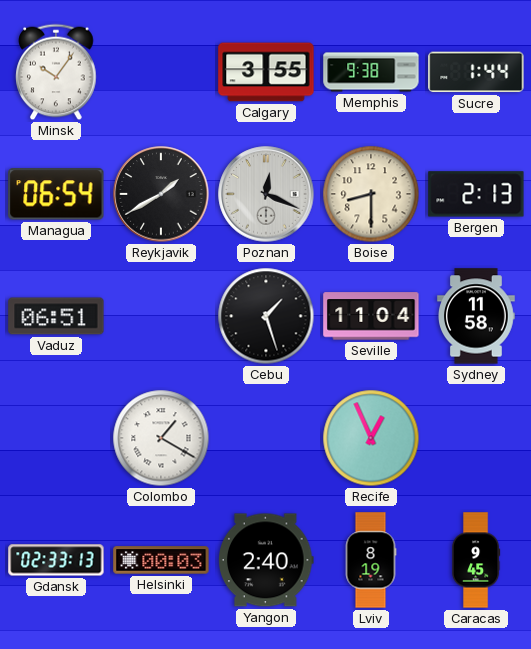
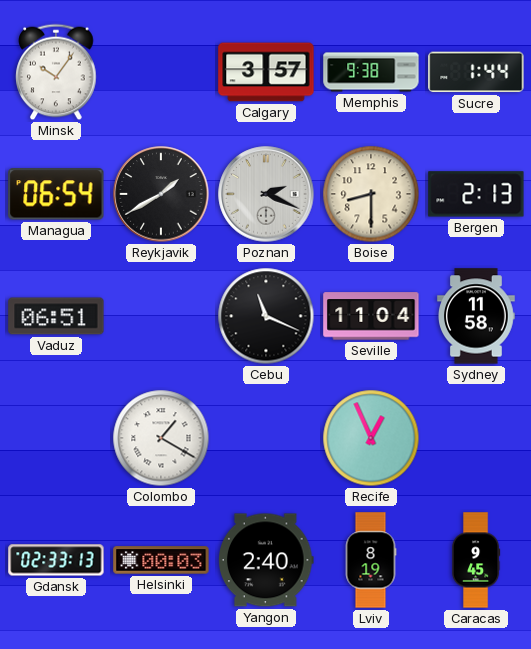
Calgary: 3:55 -> 3:57
Poznan: 12:19 -> 2:19
Cebu: 1:27 -> 11:19
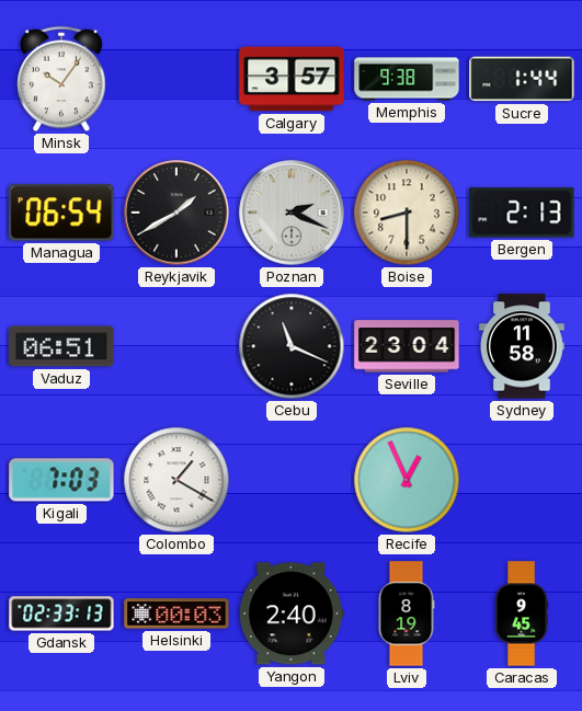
Seville: 11:04 -> 23:04
Kigali: none -> 7:03
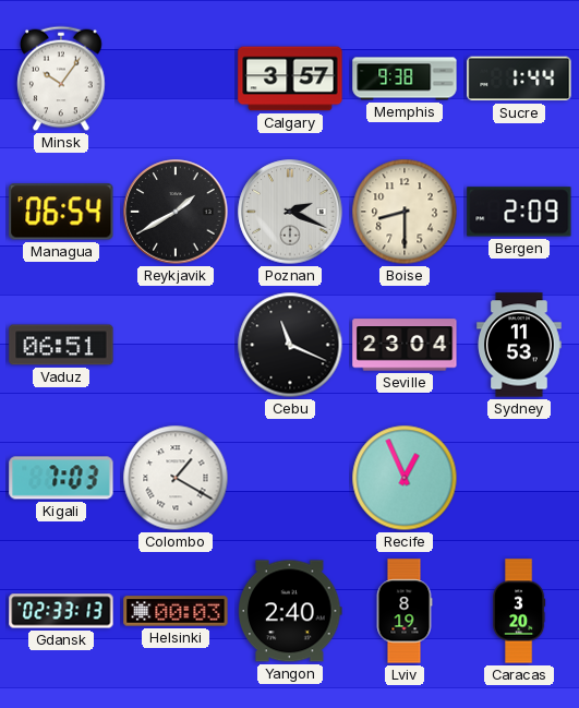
Bergen: 2:13 -> 2:09
Sydney: 11:58 -> 11:53
Caracas: 9:45 -> 3:20
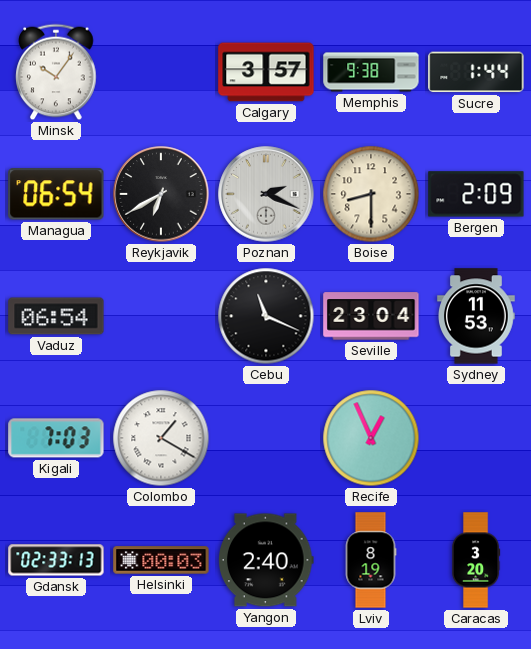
Reykjavik: 1:40 -> 6:40
Vaduz: 06:51 -> 06:54
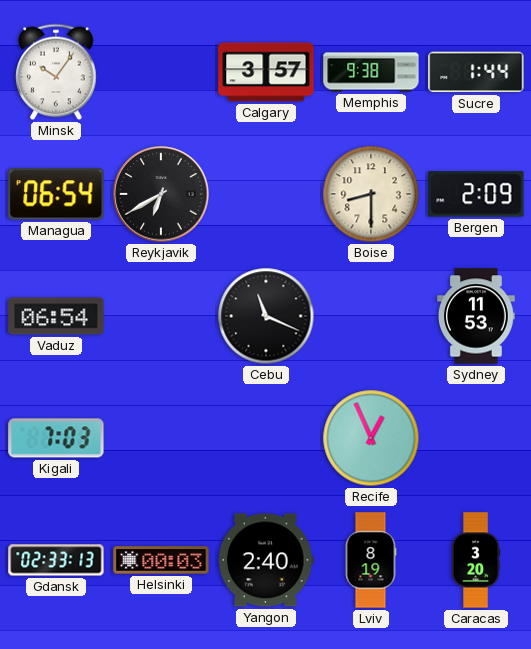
Poznan: 2:19 -> none
Seville: 23:04 -> none
Colombo: 1:20 -> none
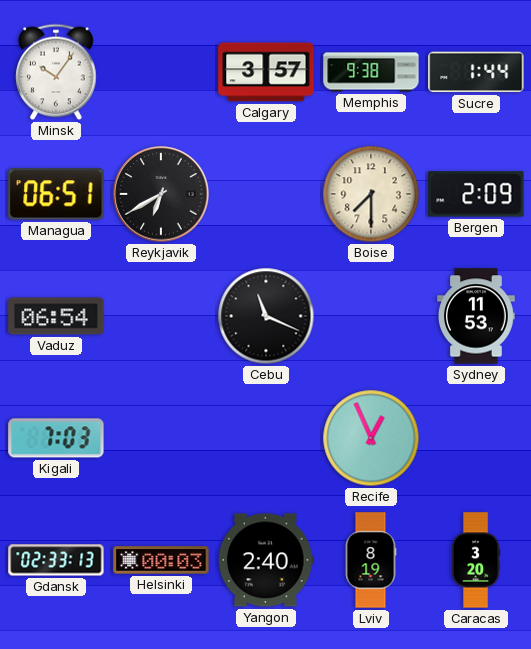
Managua: 06:54 -> 06:51
Boise: 8:30 -> 7:30
